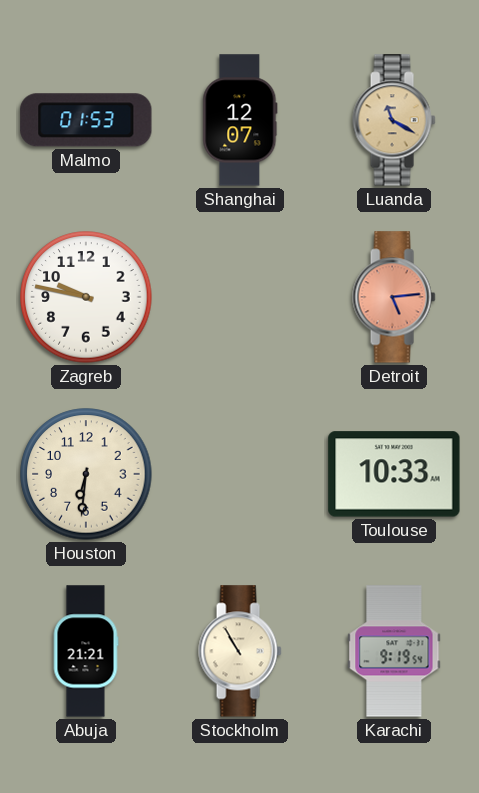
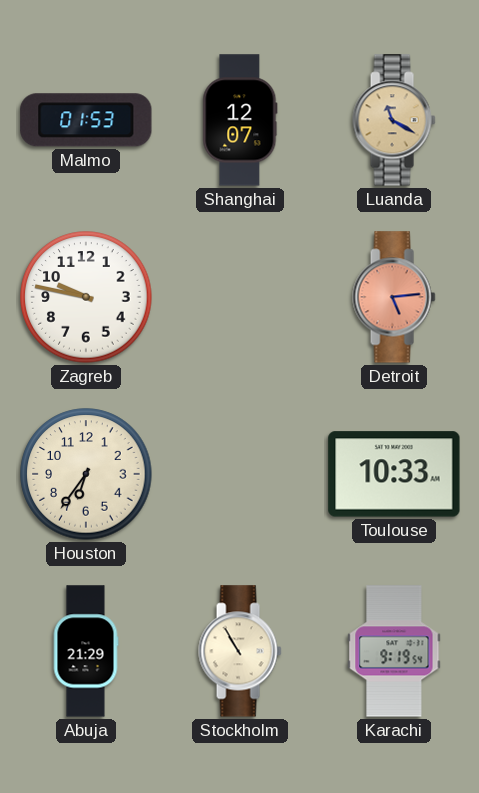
Houston: 6:31 -> 6:36
Abuja: 21:21 -> 21:29
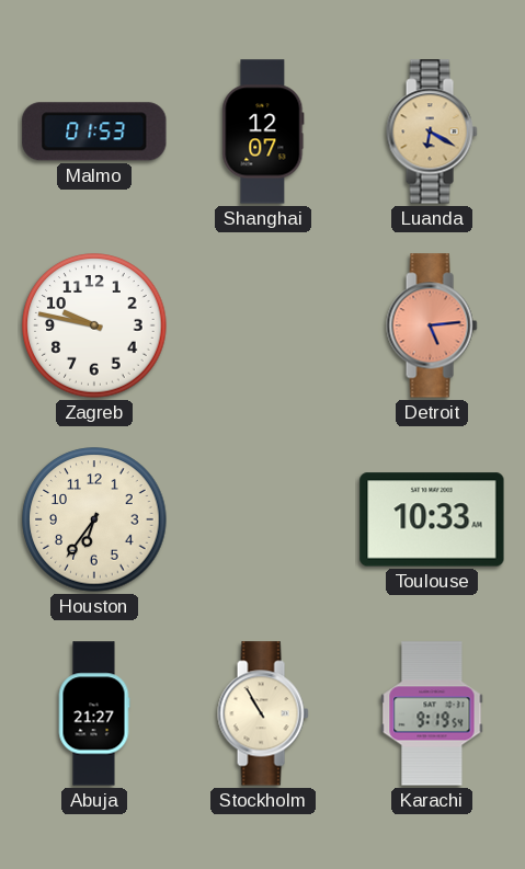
Luanda: 11:20 -> 6:20
Abuja: 21:29 -> 21:27
